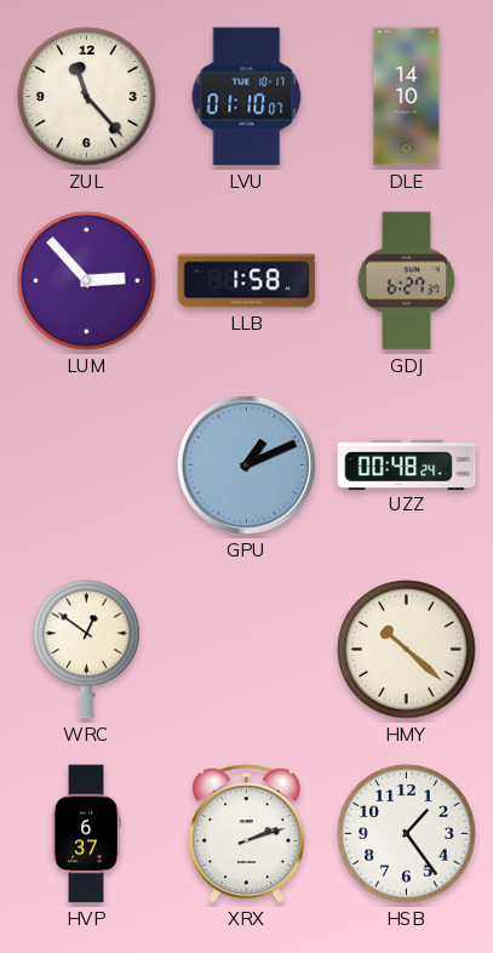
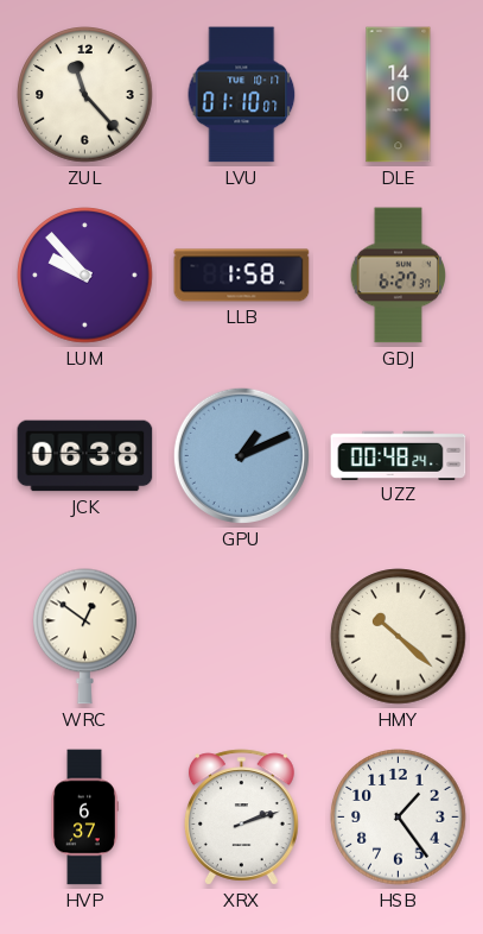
LUM: 2:53 -> 9:53
JCK: none -> 06:38
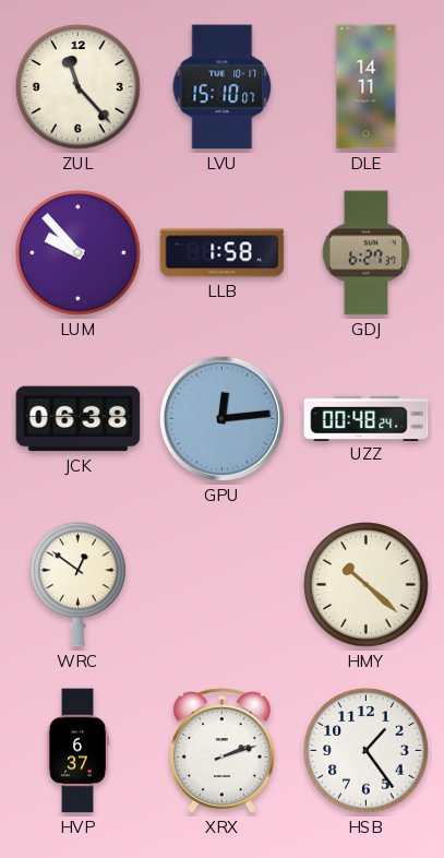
LVU: 01:10 -> 15:10
DLE: 14:10 -> 14:11
GPU: 1:11 -> 12:14
